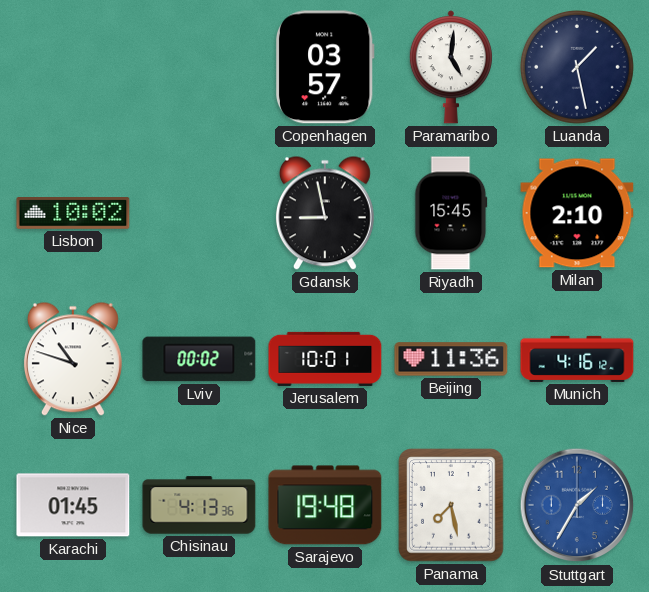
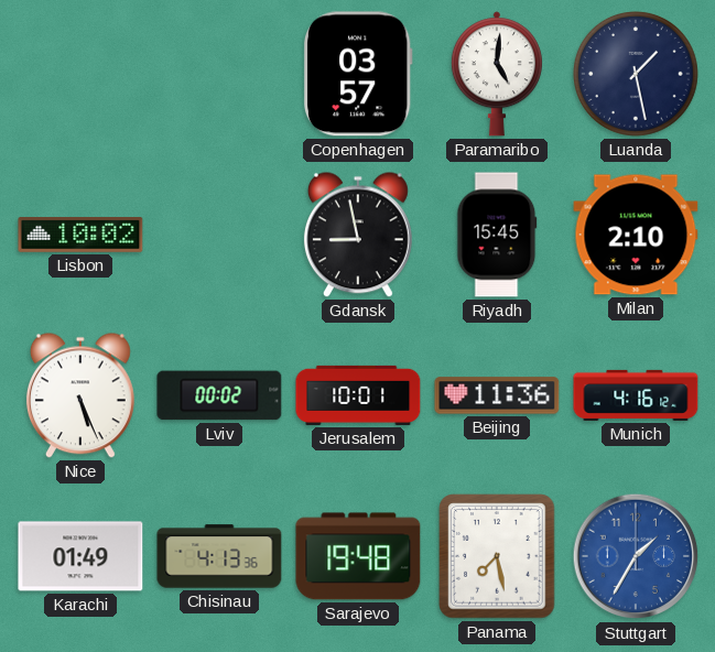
Nice: 10:48 -> 5:26
Karachi: 01:45 -> 01:49
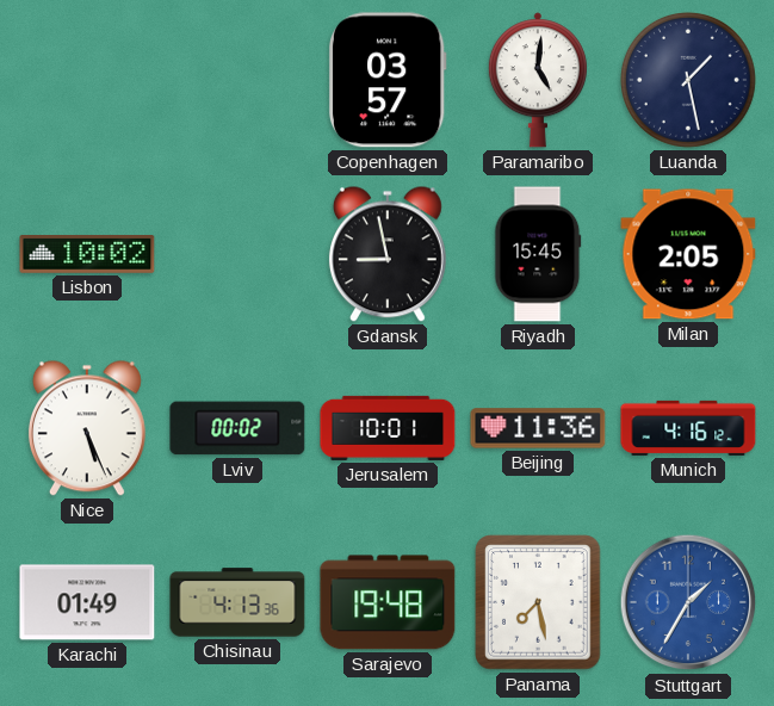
Milan: 2:10 -> 2:05
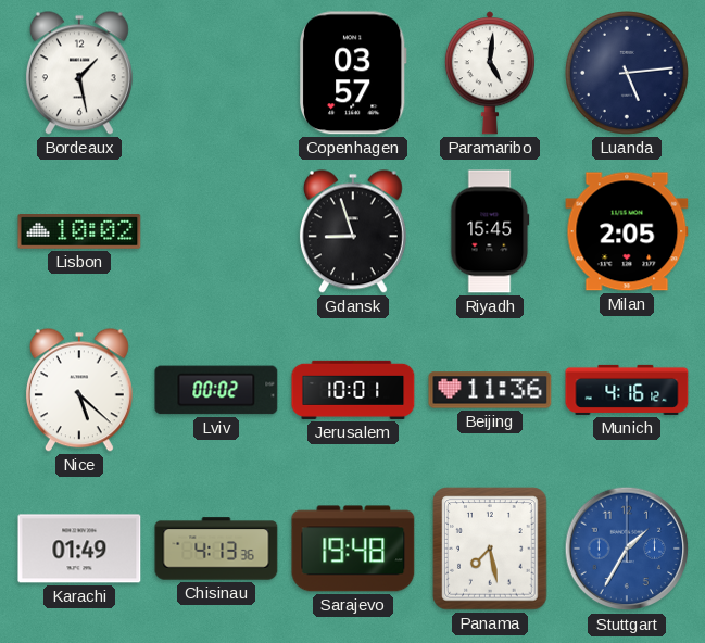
Bordeaux: none -> 1:28
Luanda: 1:28 -> 5:14
Gdansk: 8:58 -> 8:57
Nice: 5:26 -> 5:22
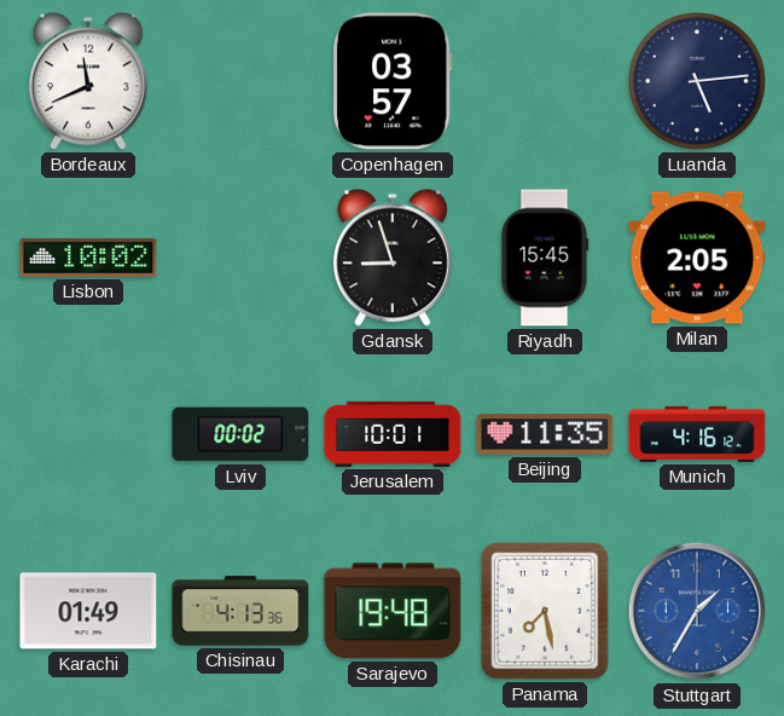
Bordeaux: 1:28 -> 11:41
Paramaribo: 5:01 -> none
Nice: 5:22 -> none
Beijing: 11:36 -> 11:35
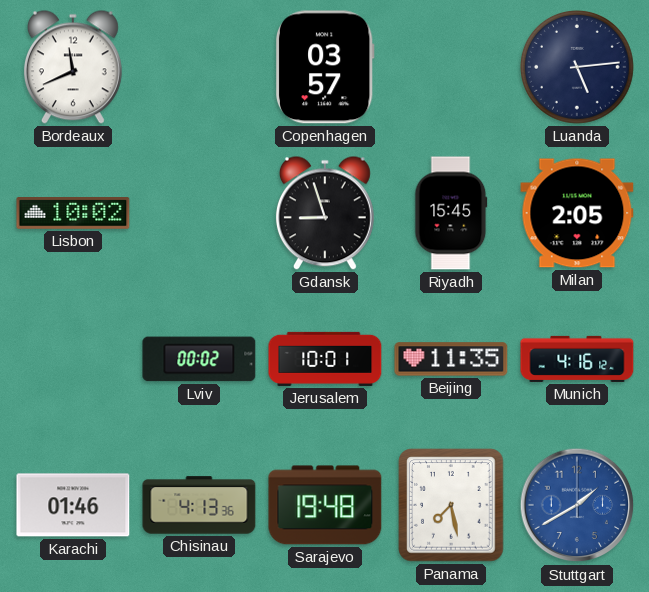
Karachi: 01:49 -> 01:46
Stuttgart: 1:35 -> 1:40
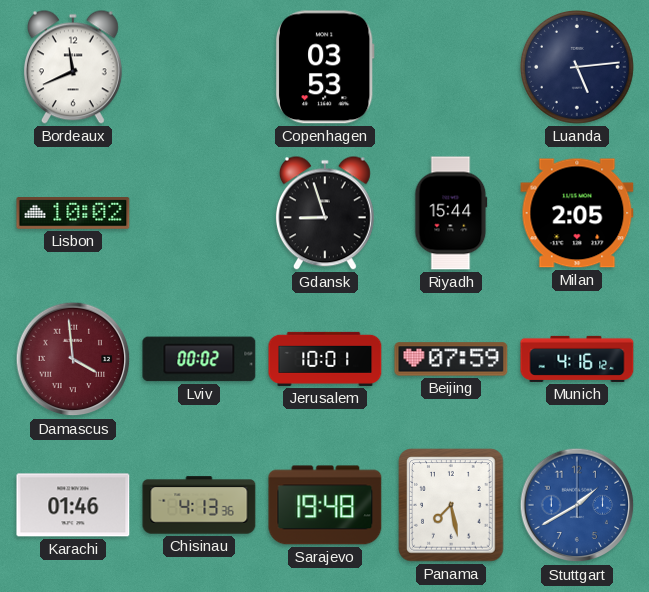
Copenhagen: 03:57 -> 03:53
Riyadh: 15:45 -> 15:44
Damascus: none -> 3:59
Beijing: 11:35 -> 07:59
